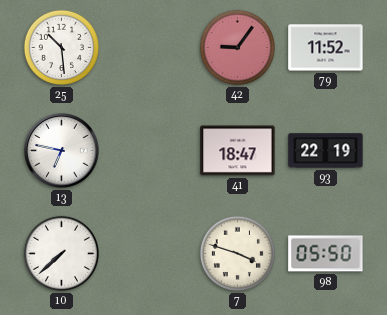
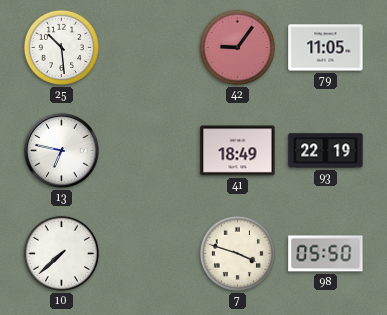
79: 11:52 -> 11:05
41: 18:47 -> 18:49
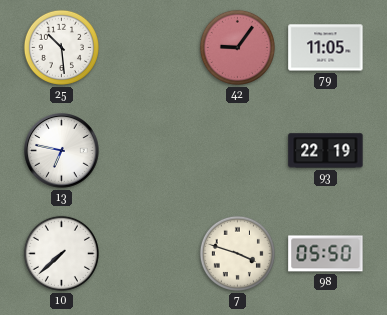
41: 18:49 -> none
